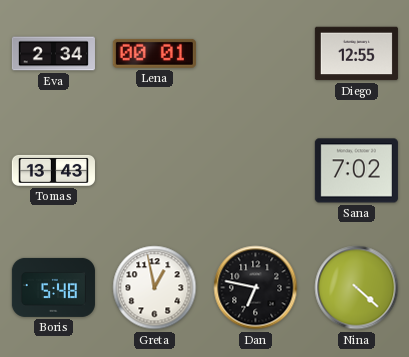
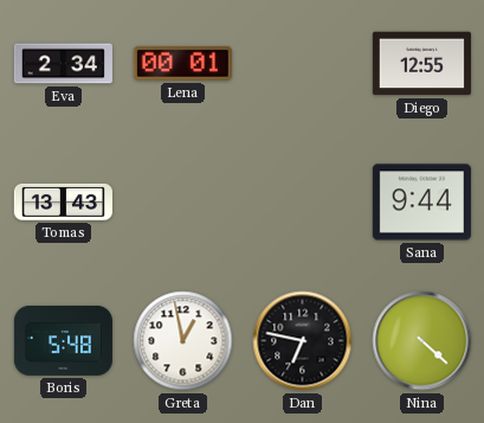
Sana: 7:02 -> 9:44
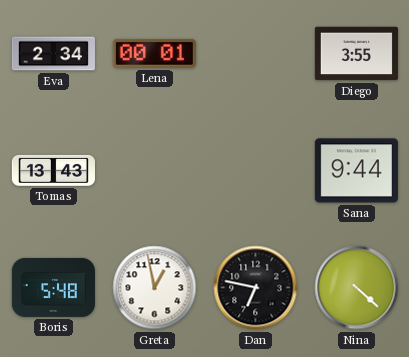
Diego: 12:55 -> 3:55
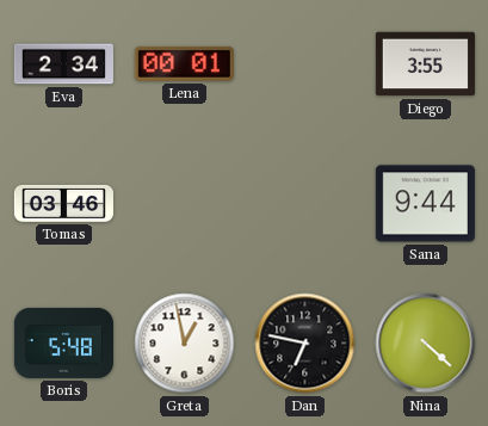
Tomas: 13:43 -> 03:46
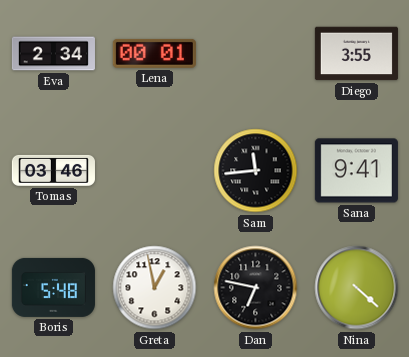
Sam: none -> 11:44
Sana: 9:44 -> 9:41
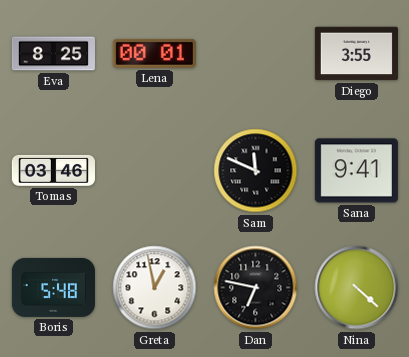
Eva: 2:34 -> 8:25
Sam: 11:44 -> 11:49
